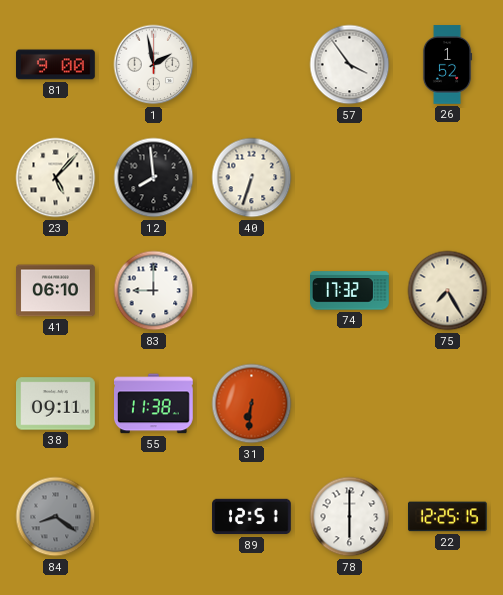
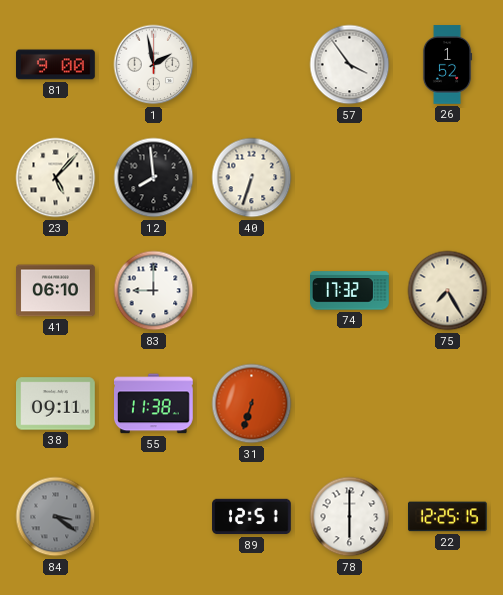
31: 6:31 -> 6:33
84: 8:21 -> 3:21
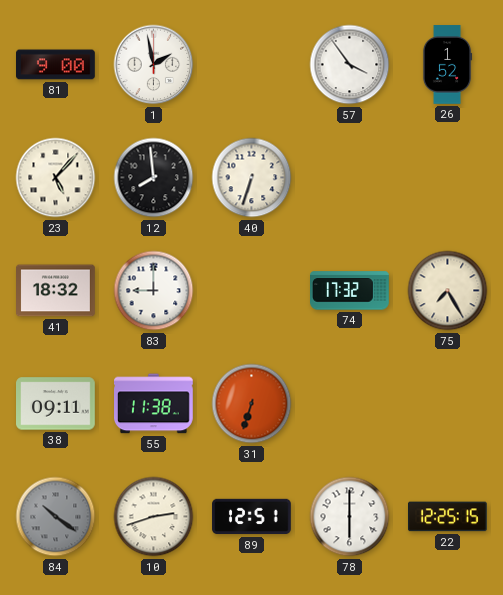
41: 06:10 -> 18:32
84: 3:21 -> 10:21
10: none -> 2:42
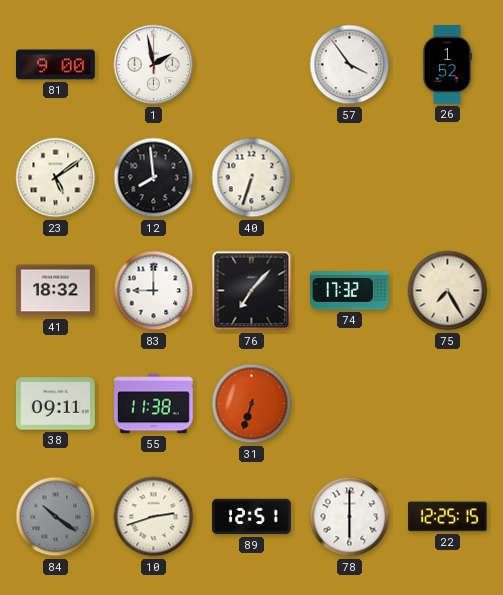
23: 5:07 -> 5:09
76: none -> 7:07
